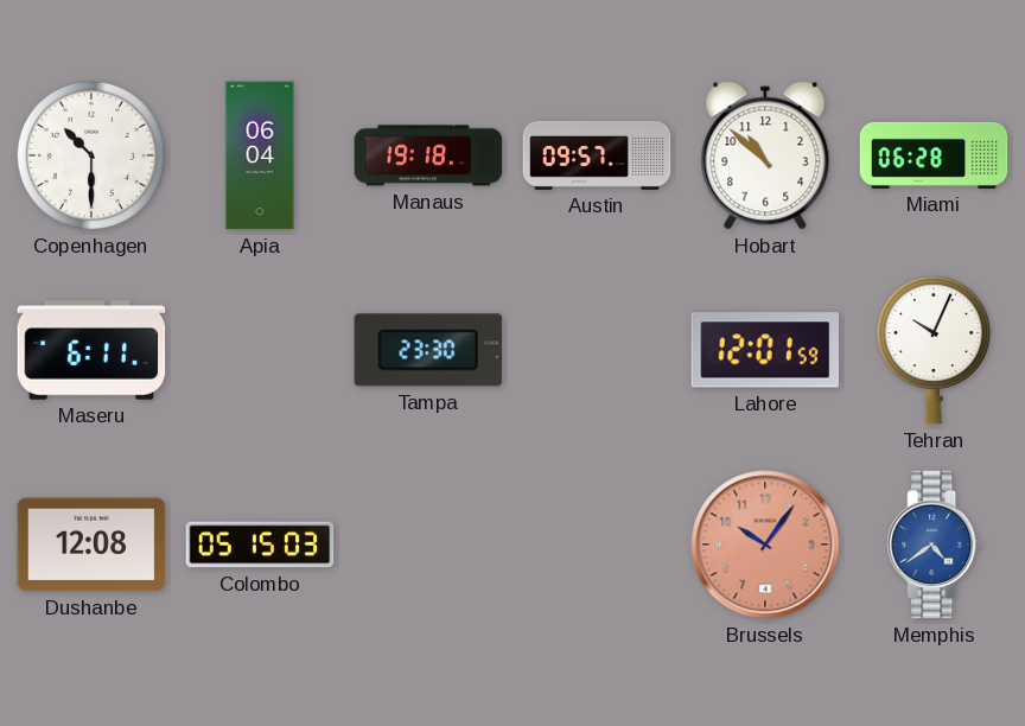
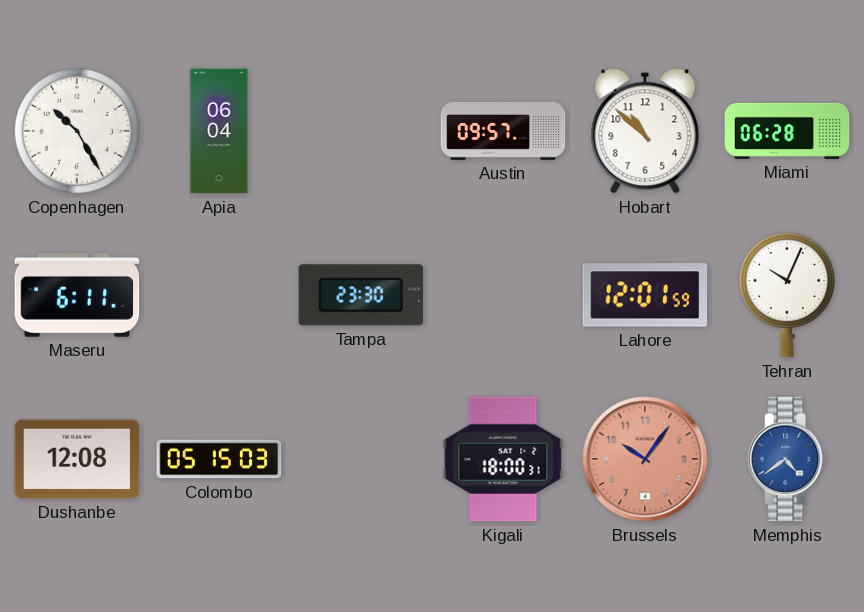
Copenhagen: 10:30 -> 10:25
Manaus: 19:18 -> none
Kigali: none -> 18:00
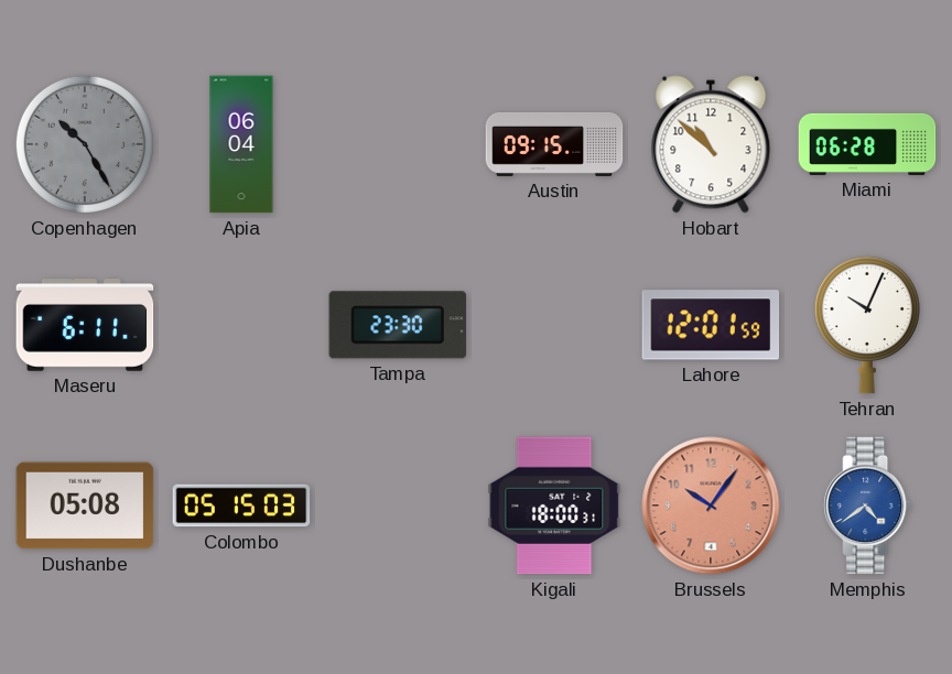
Copenhagen dial: white -> grey
Austin: 09:57 -> 09:15
Dushanbe: 12:08 -> 05:08
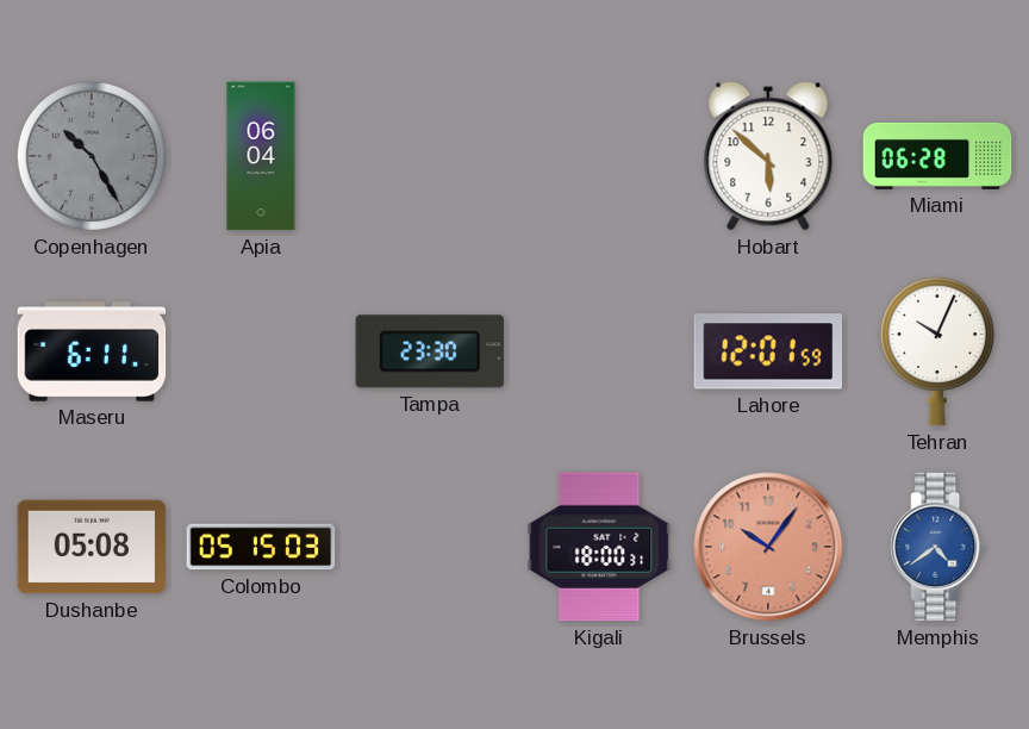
Austin: 09:15 -> none
Hobart: 10:52 -> 5:52
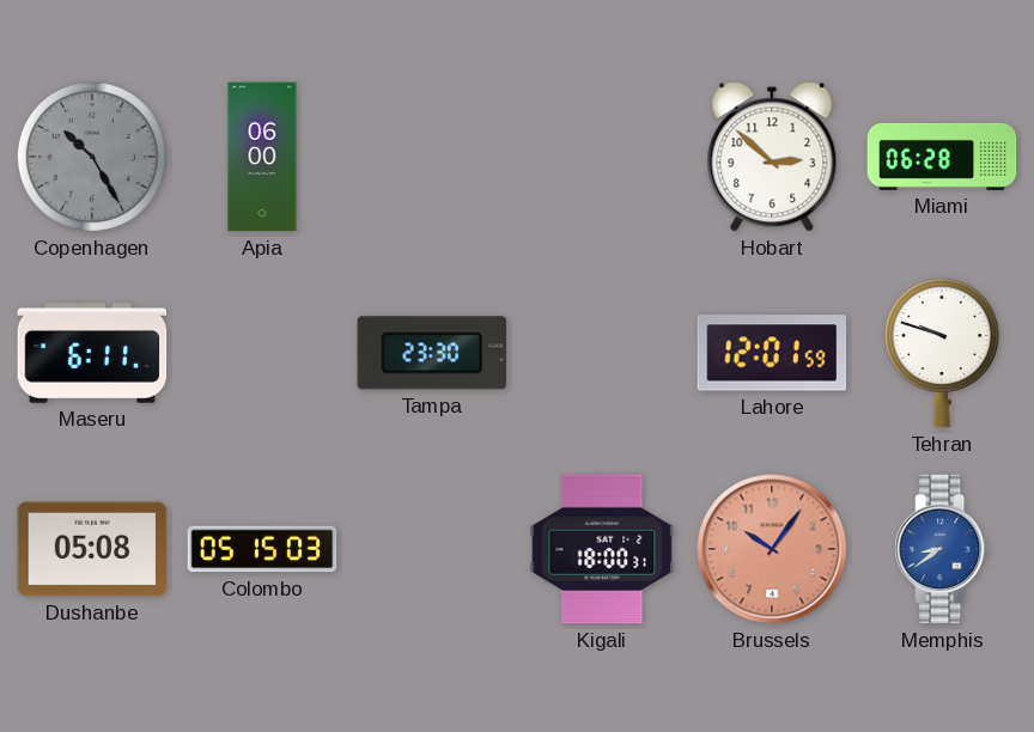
Apia: 06:04 -> 06:00
Hobart: 5:52 -> 2:52
Tehran: 10:04 -> 9:48
Memphis: 4:39 -> 8:39
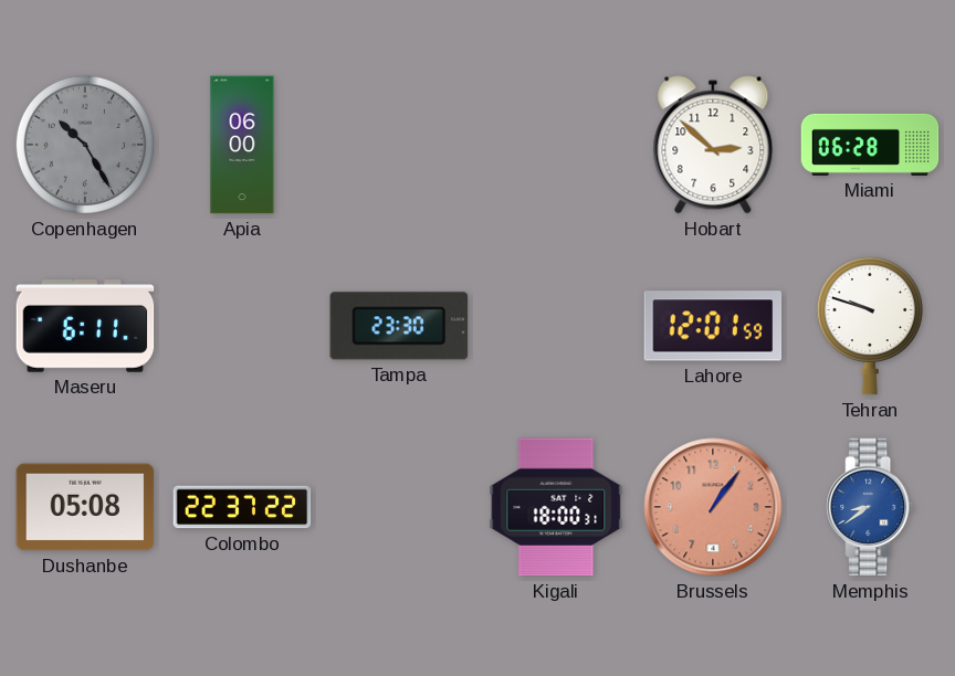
Colombo: 05:15 -> 22:37
Brussels: 10:06 -> 1:06
